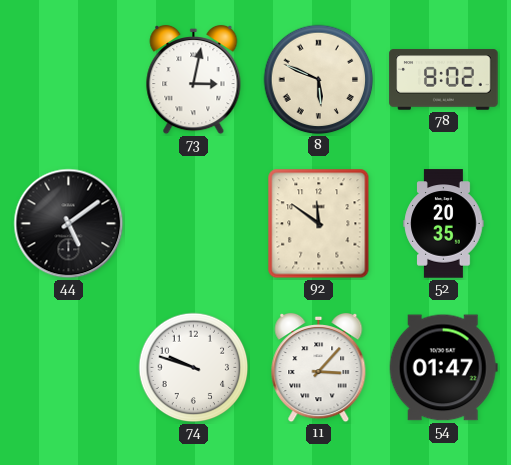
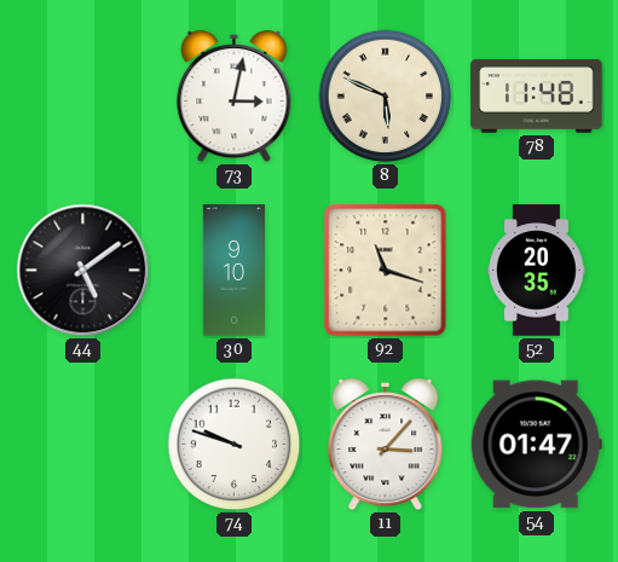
78: 8:02 -> 11:48
30: none -> 9:10
92: 11:51 -> 11:18
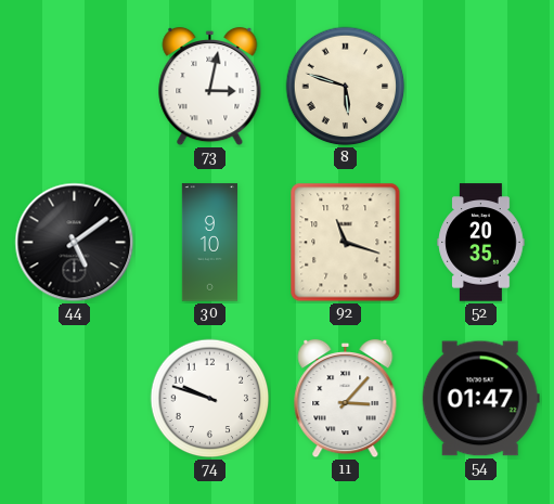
8: 5:49 -> 5:48
78: 11:48 -> none
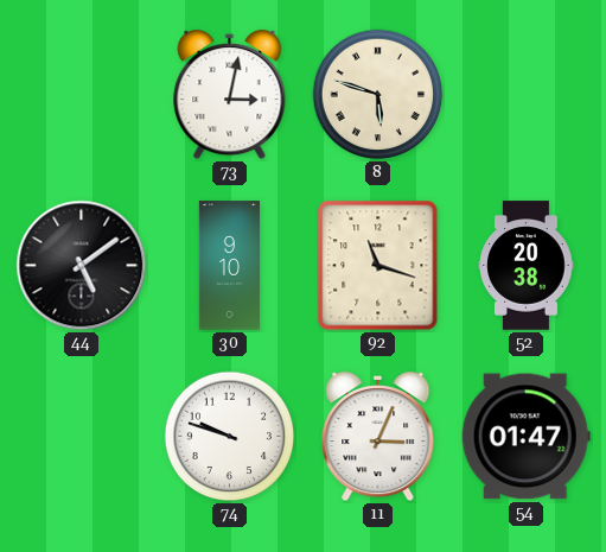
52: 20:35 -> 20:38
11: 3:07 -> 3:04
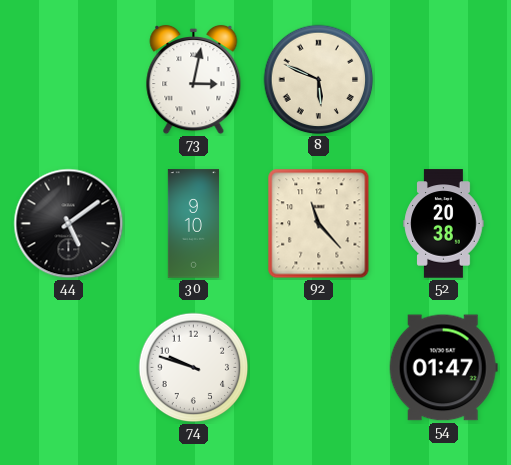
8: 5:48 -> 5:49
92: 11:18 -> 11:23
11: 3:04 -> none
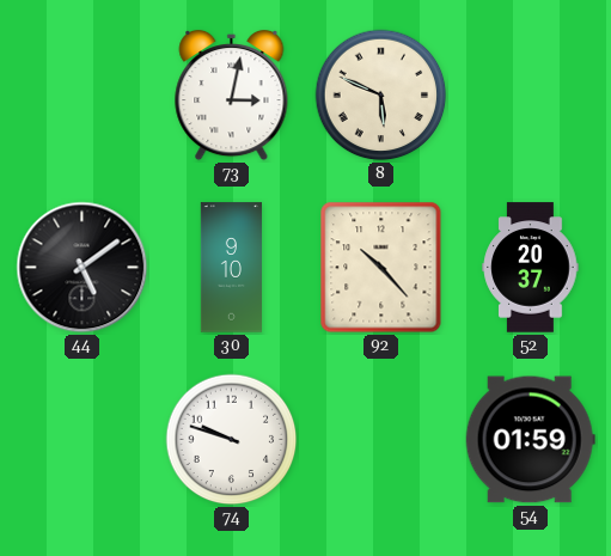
92: 11:23 -> 10:23
52: 20:38 -> 20:37
54: 01:47 -> 01:59
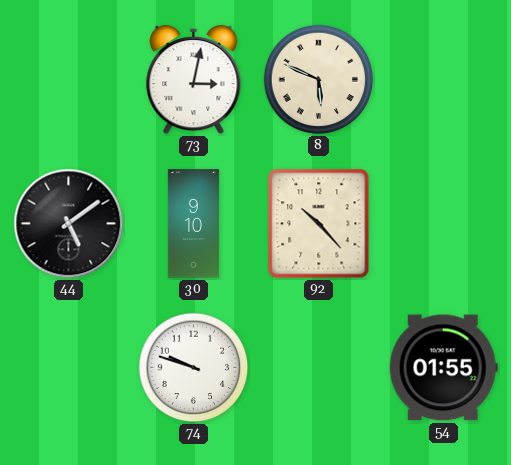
52: 20:37 -> none
54: 01:59 -> 01:55
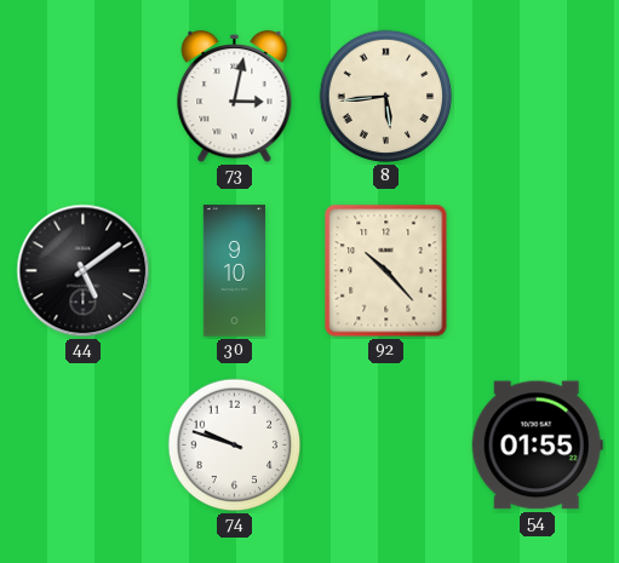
8: 5:49 -> 5:44
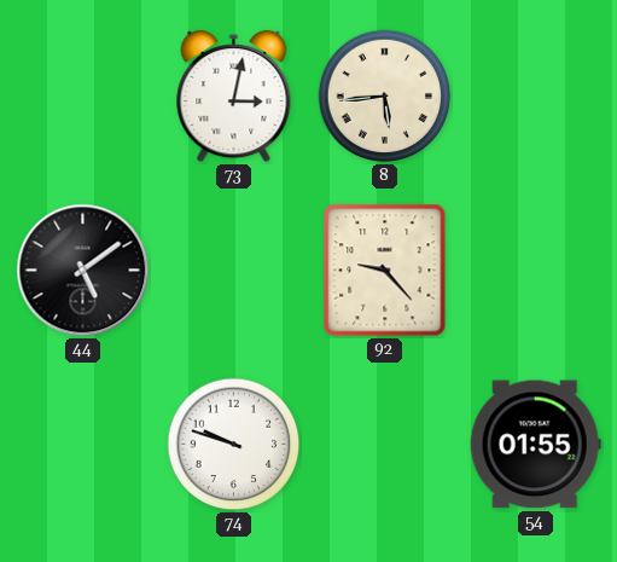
30: 9:10 -> none
92: 10:23 -> 9:23
